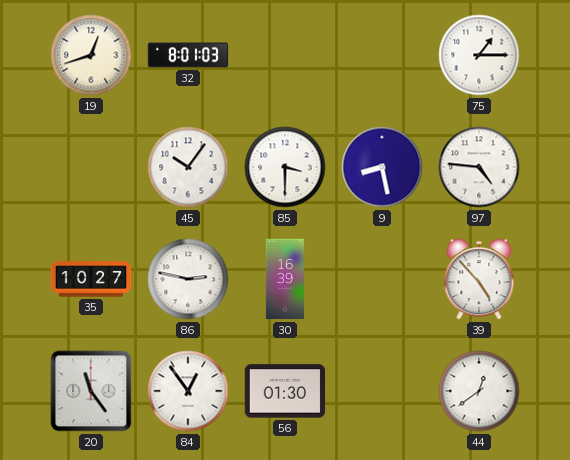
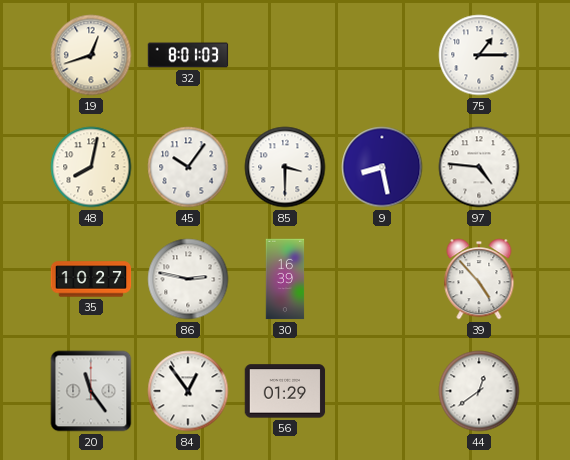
48: none -> 8:02
56: 01:30 -> 01:29
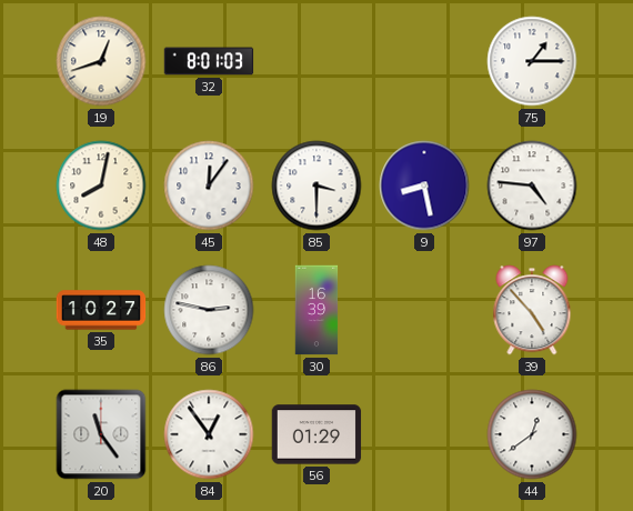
45: 10:06 -> 12:06
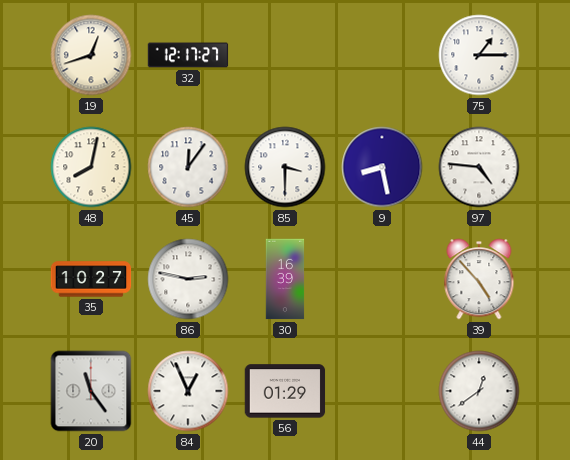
32: 8:01 -> 12:17
84: 12:54 -> 12:56
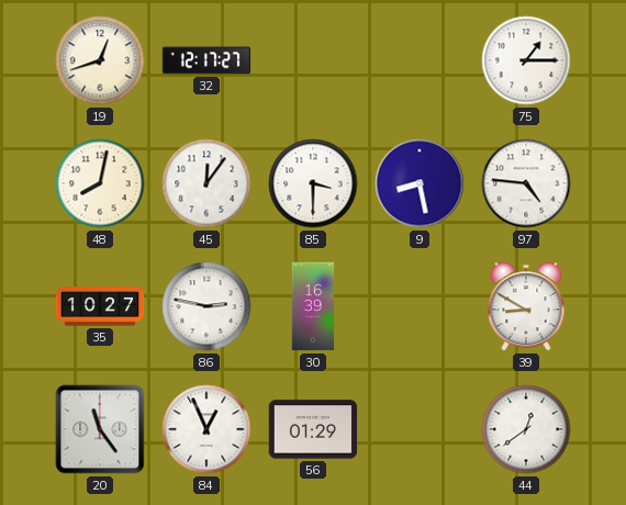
39: 4:53 -> 8:50
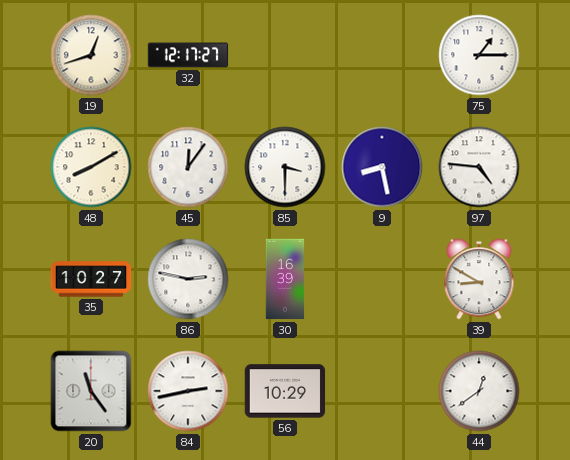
48: 8:02 -> 8:10
84: 12:56 -> 2:43
56: 01:29 -> 10:29
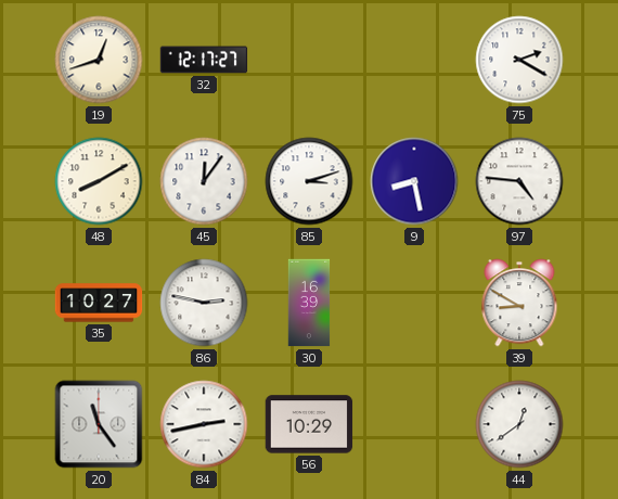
75: 1:15 -> 2:20
85: 3:30 -> 3:12
